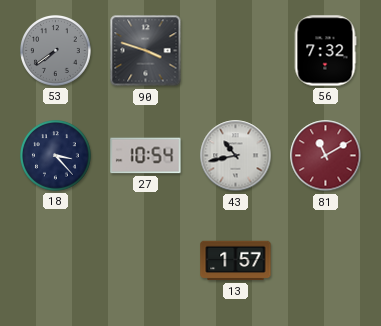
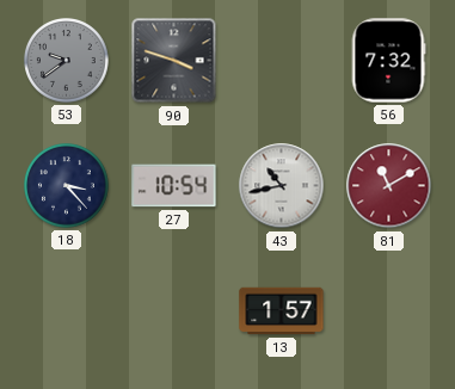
53: 7:39 -> 9:39
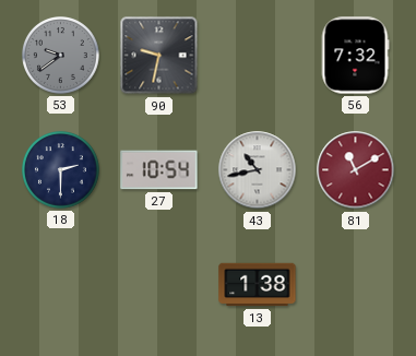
90: 3:48 -> 9:32
18: 3:23 -> 2:30
13: 1:57 -> 1:38
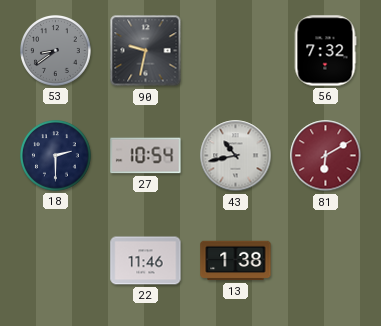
53: 9:39 -> 8:39
81: 11:10 -> 6:10
22: none -> 11:46
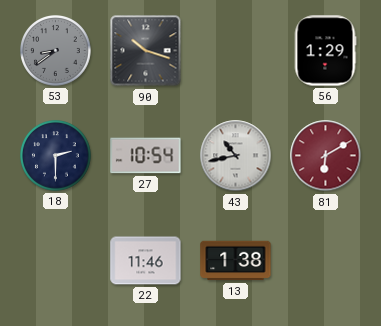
90: 9:32 -> 10:18
56: 7:32 -> 1:29
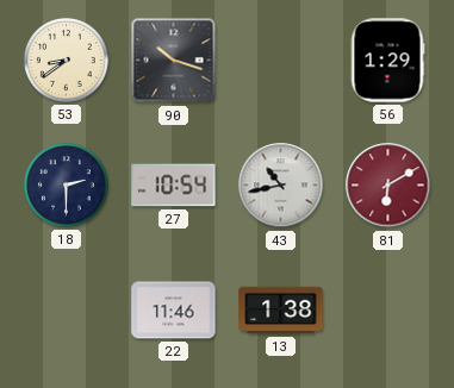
53 dial: grey -> cream
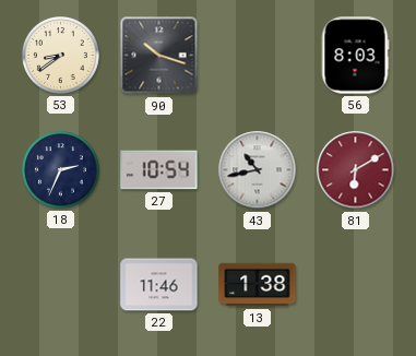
56: 1:29 -> 8:03
18: 2:30 -> 2:34
